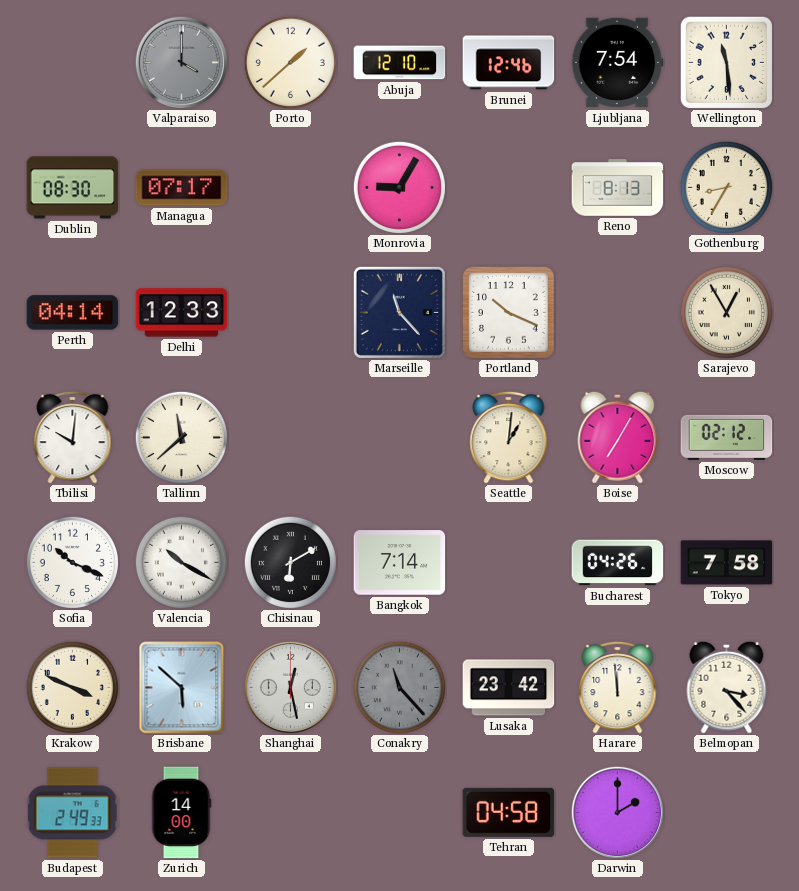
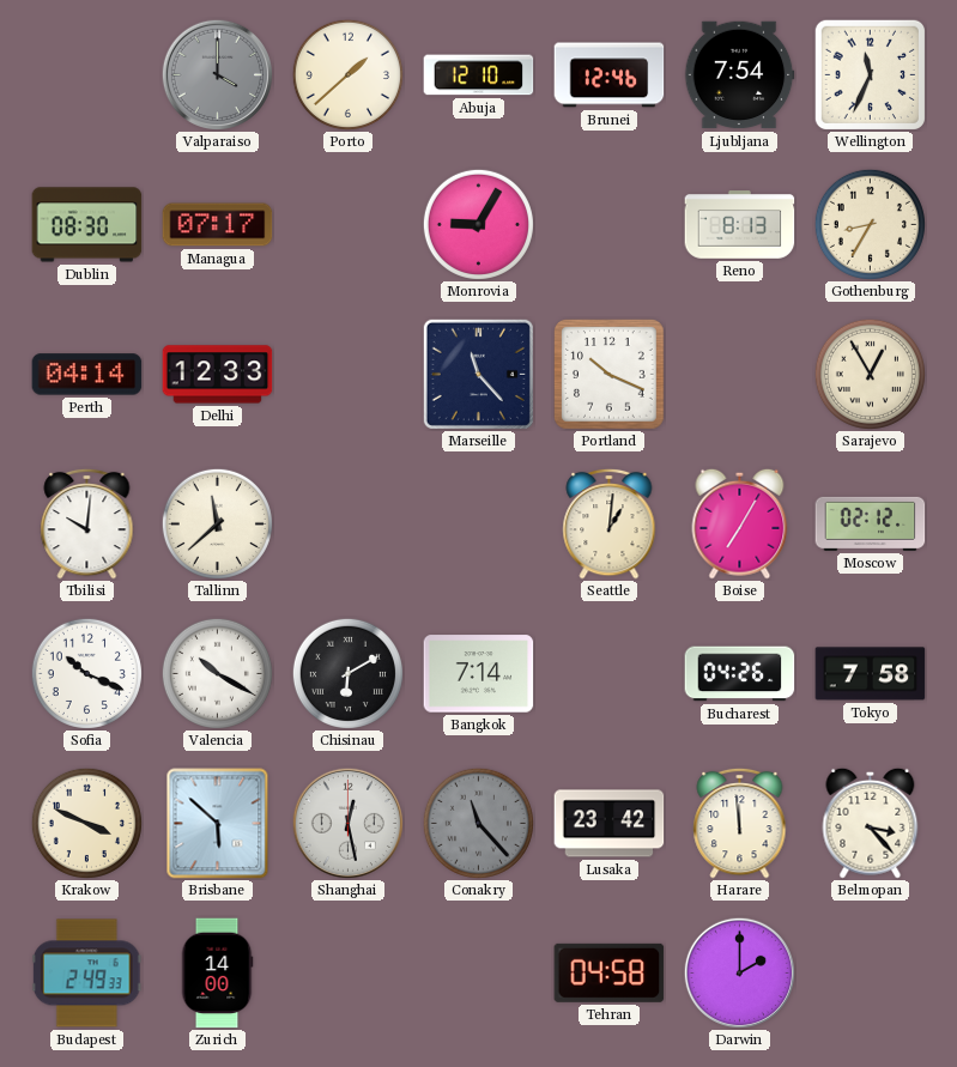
Wellington: 11:29 -> 11:34
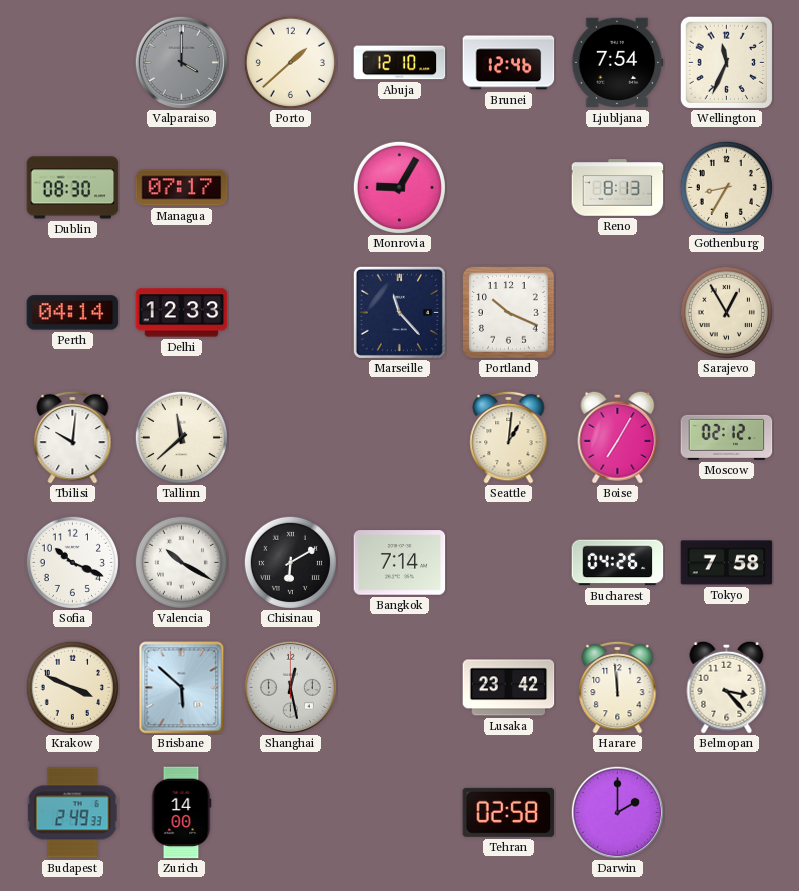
Conakry: 11:23 -> none
Tehran: 04:58 -> 02:58
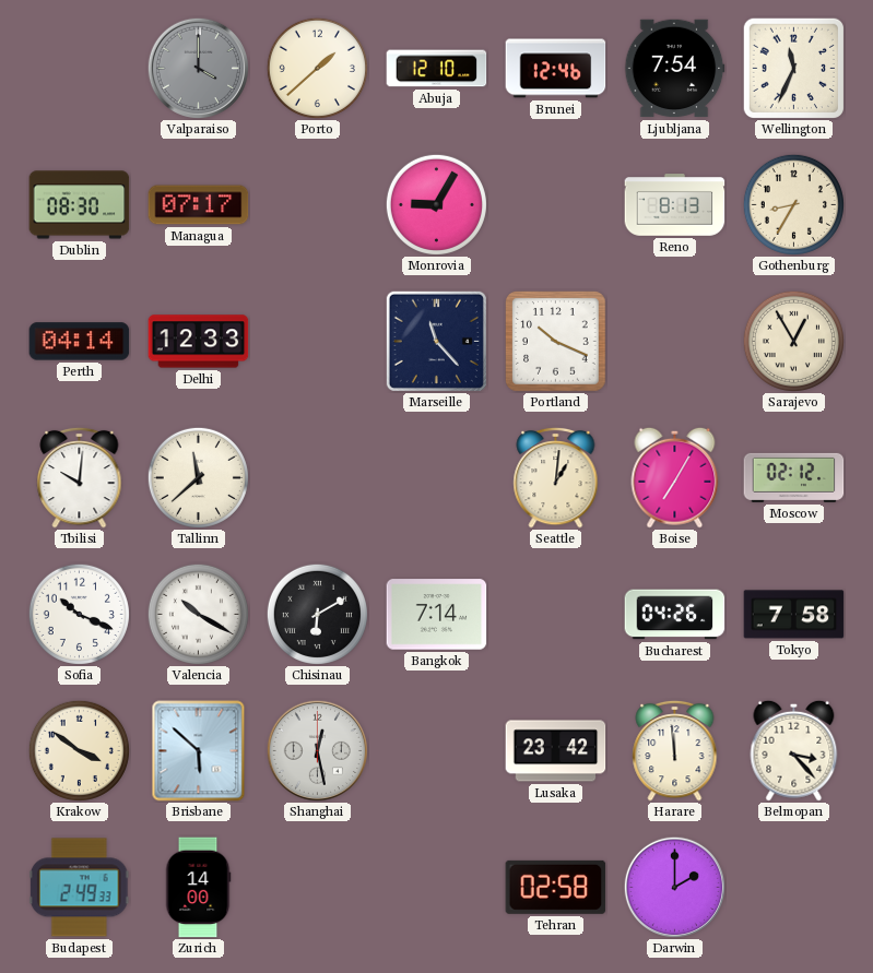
Krakow: 3:49 -> 3:51
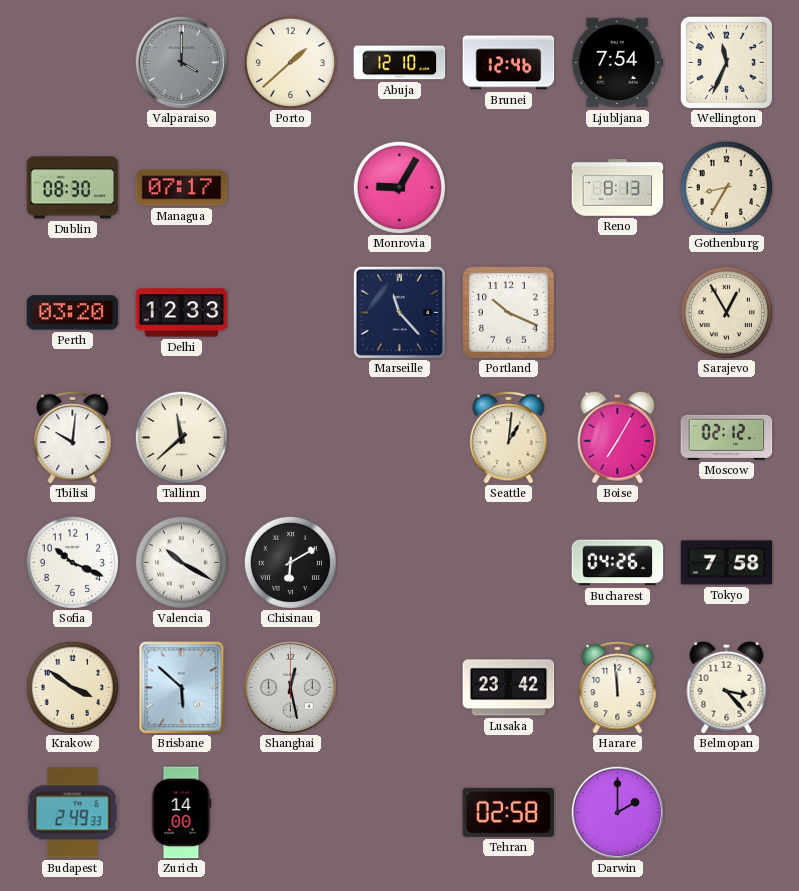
Perth: 04:14 -> 03:20
Bangkok: 7:14 -> none
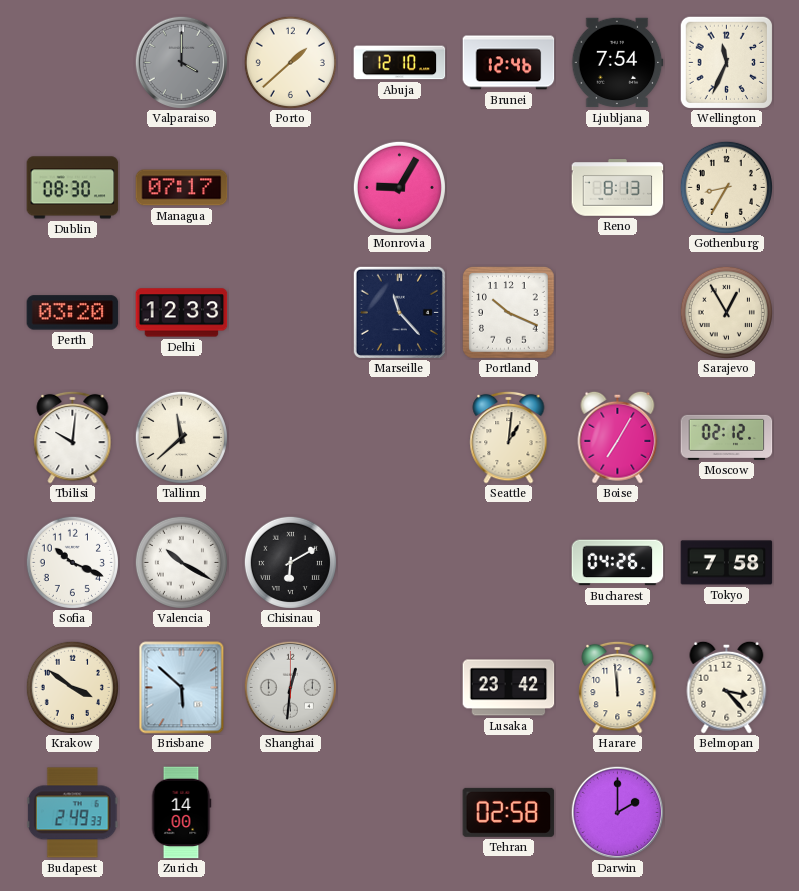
Shanghai: 12:28 -> 12:31
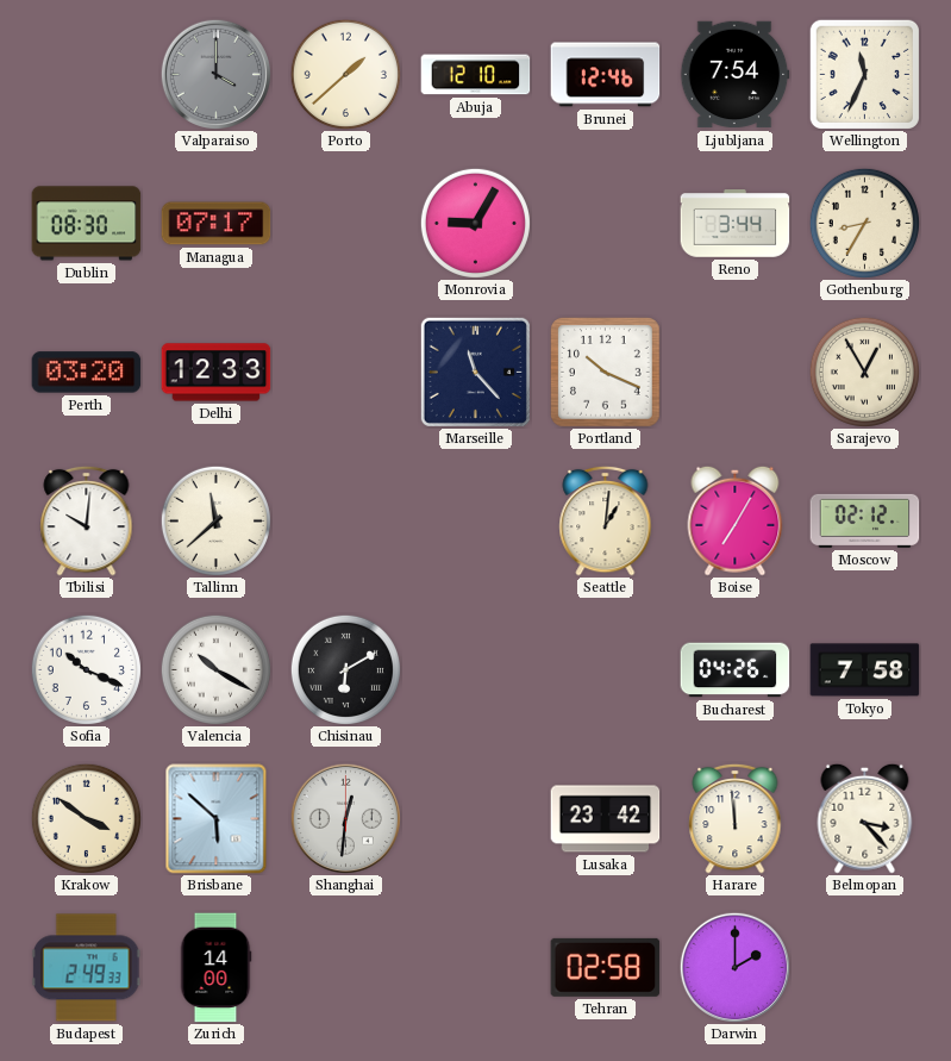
Reno: 8:13 -> 3:44
